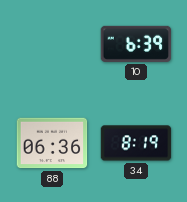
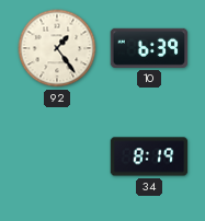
92: none -> 1:24
88: 06:36 -> none
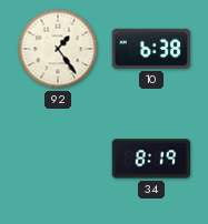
10: 6:39 -> 6:38
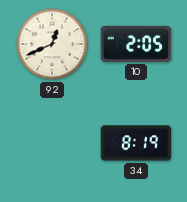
92: 1:24 -> 12:41
10: 6:38 -> 2:05
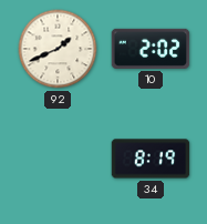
92: 12:41 -> 1:41
10: 2:05 -> 2:02
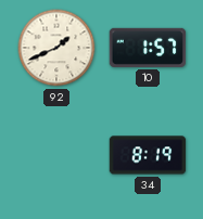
10: 2:02 -> 1:57
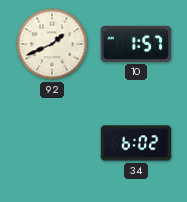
34: 8:19 -> 6:02
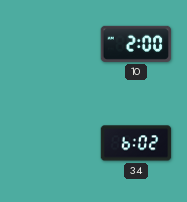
92: 1:41 -> none
10: 1:57 -> 2:00
